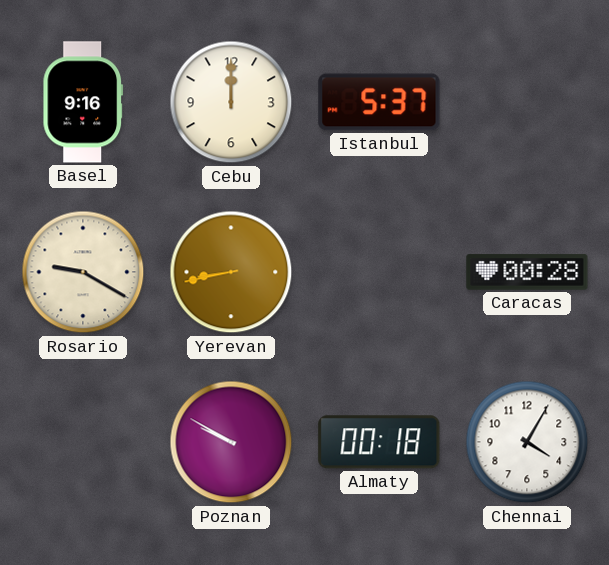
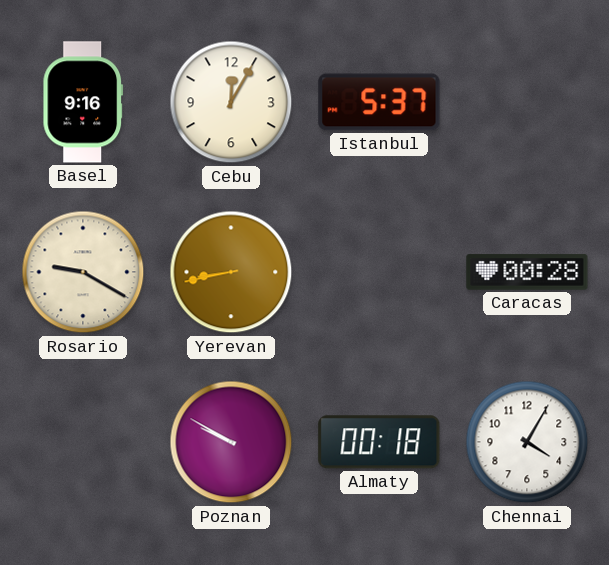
Cebu: 12:00 -> 12:05
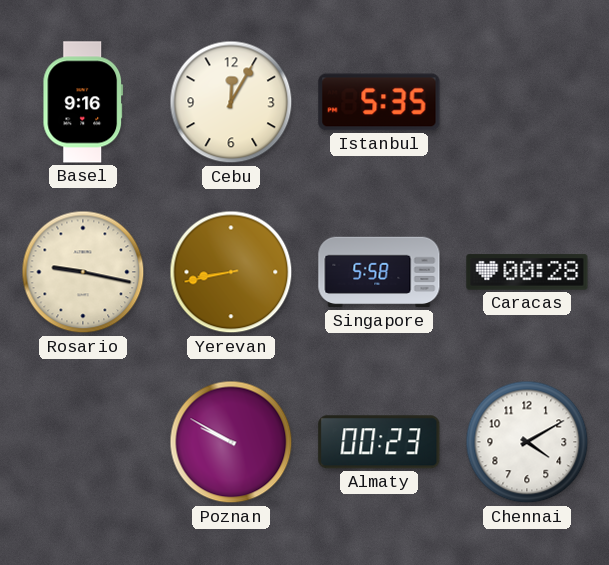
Istanbul: 5:37 -> 5:35
Rosario: 9:20 -> 9:17
Singapore: none -> 5:58
Almaty: 00:18 -> 00:23
Chennai: 4:05 -> 4:10
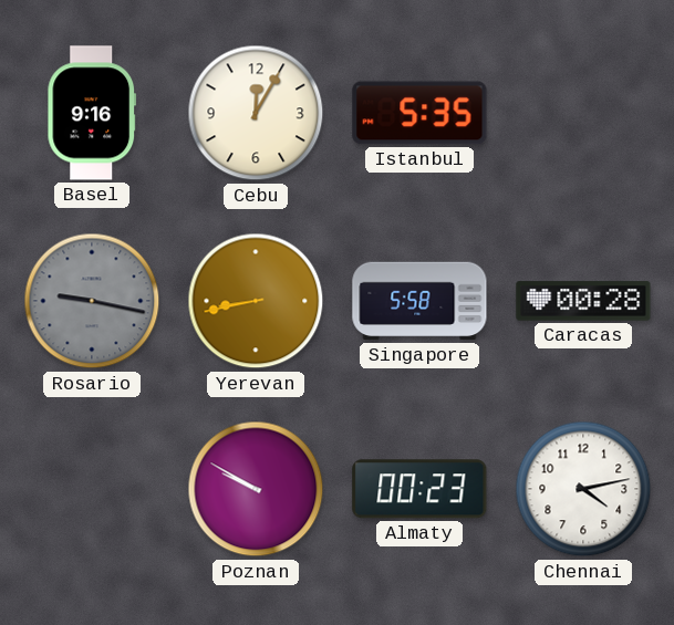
Rosario dial: cream -> grey
Chennai: 4:10 -> 4:13
